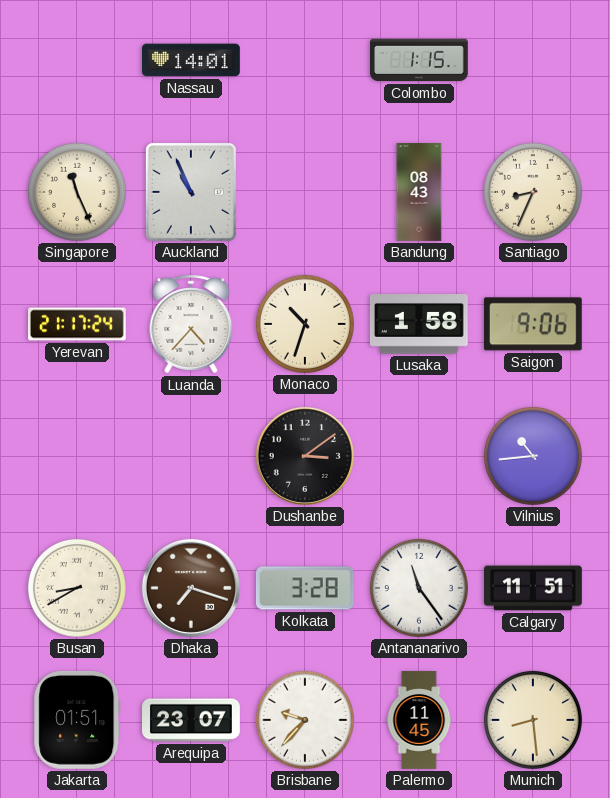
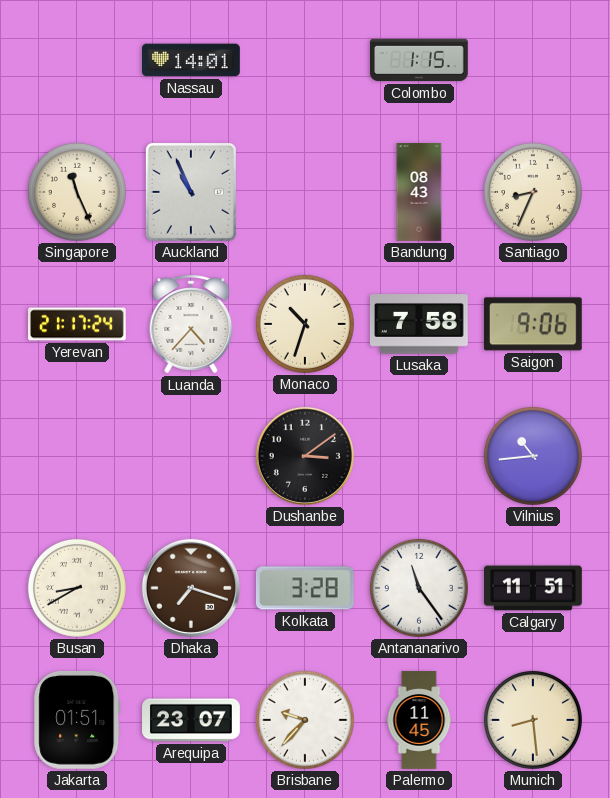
Lusaka: 1:58 -> 7:58
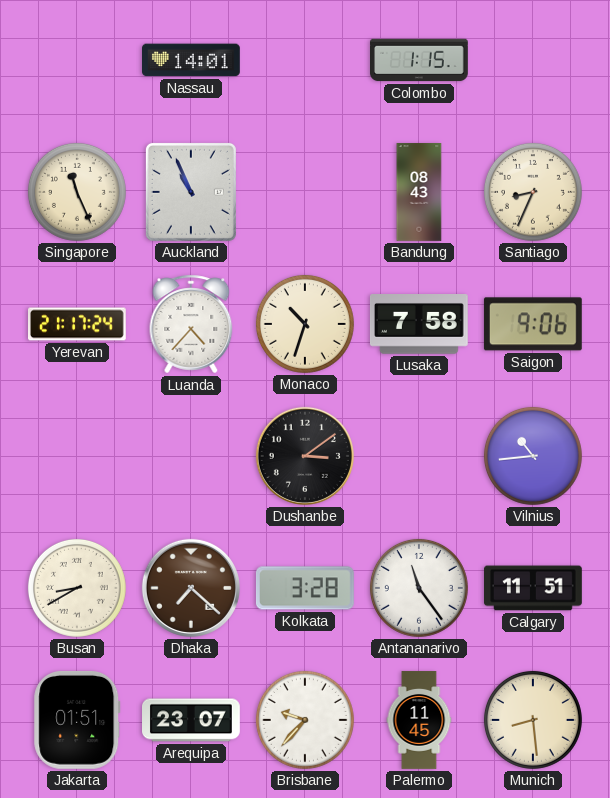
Dhaka: 7:18 -> 7:22
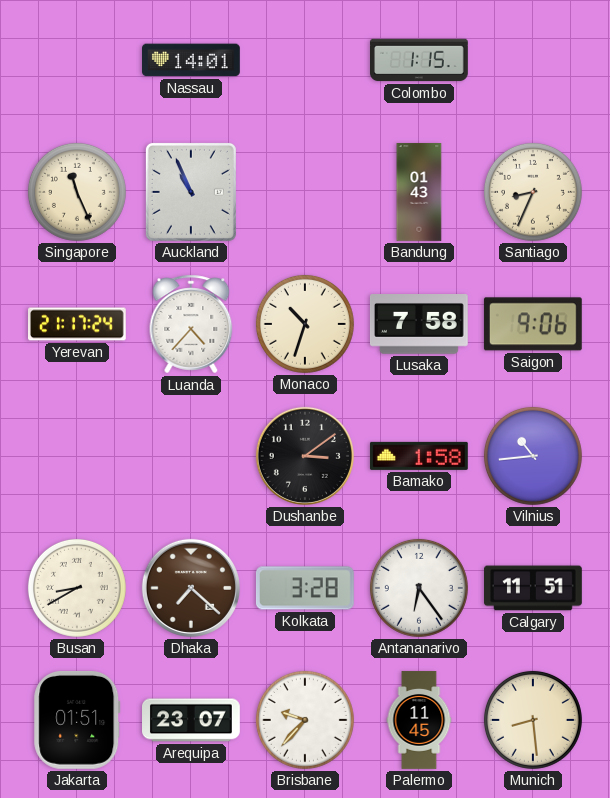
Bandung: 08:43 -> 01:43
Bamako: none -> 1:58
Antananarivo: 11:24 -> 6:24
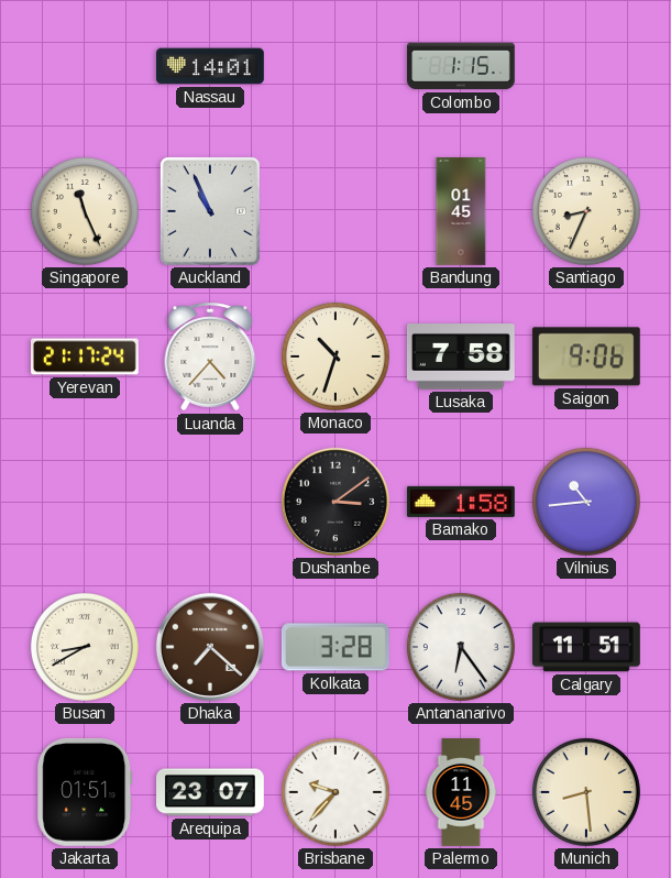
Bandung: 01:43 -> 01:45
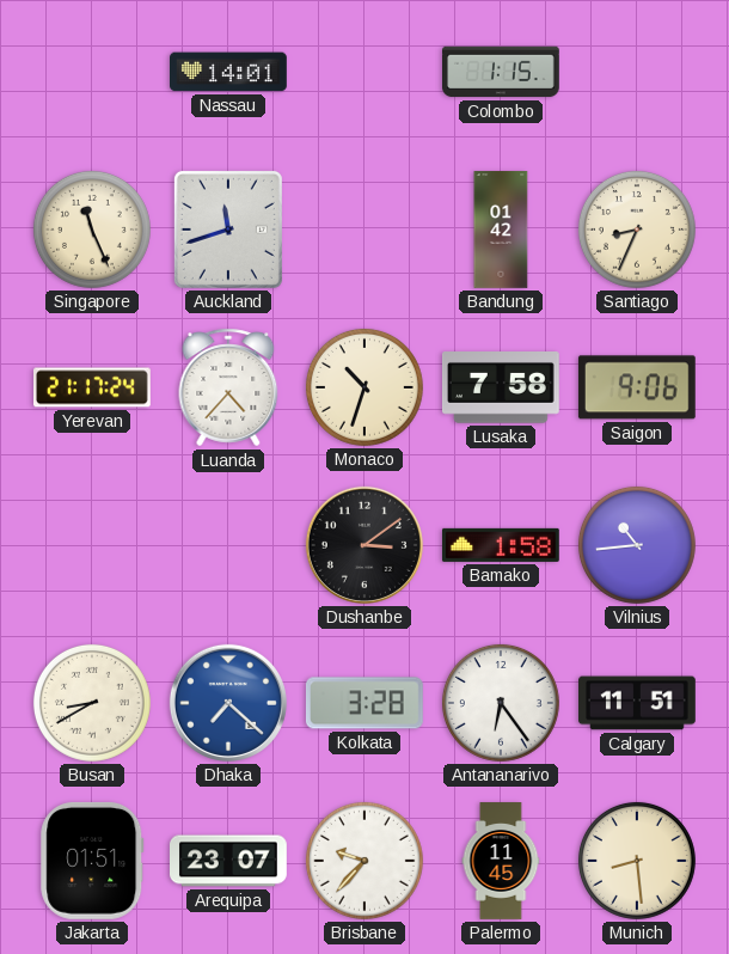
Auckland: 10:56 -> 11:42
Bandung: 01:45 -> 01:42
Dhaka dial: brown -> blue
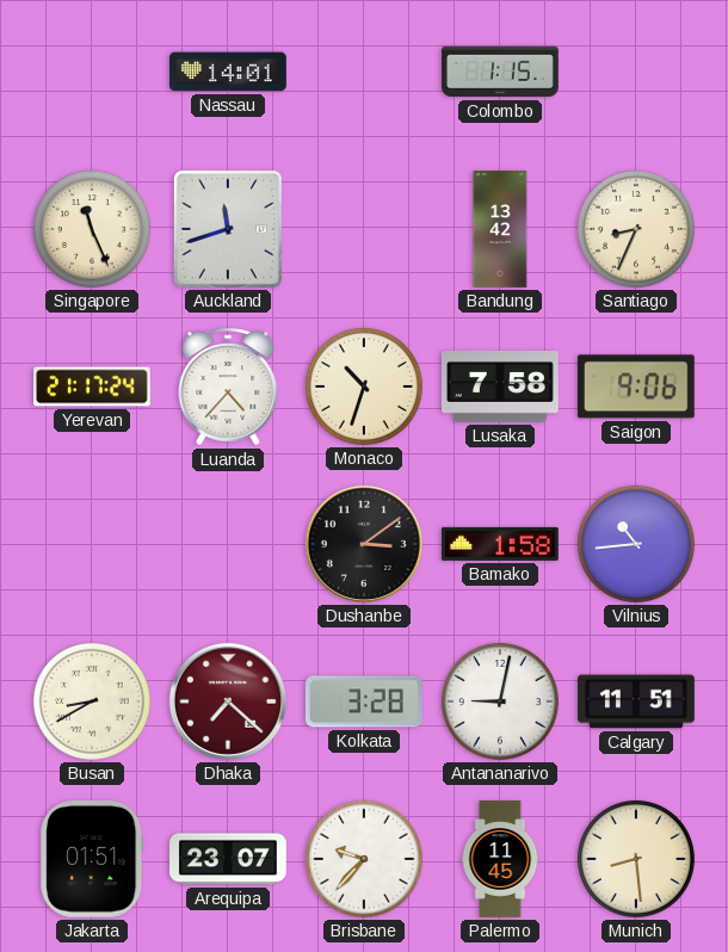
Bandung: 01:42 -> 13:42
Dhaka dial: blue -> burgundy
Antananarivo: 6:24 -> 9:02
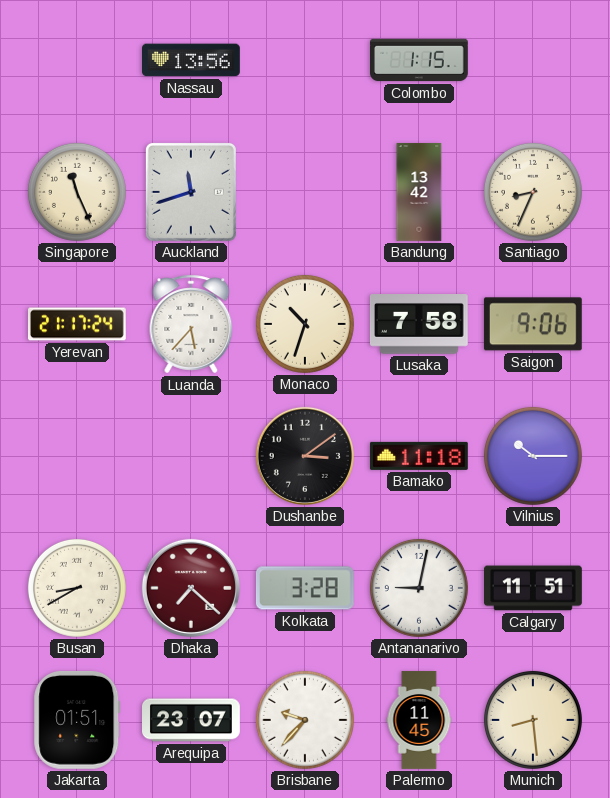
Nassau: 14:01 -> 13:56
Luanda: 4:37 -> 5:37
Bamako: 1:58 -> 11:18
Vilnius: 10:44 -> 10:15
